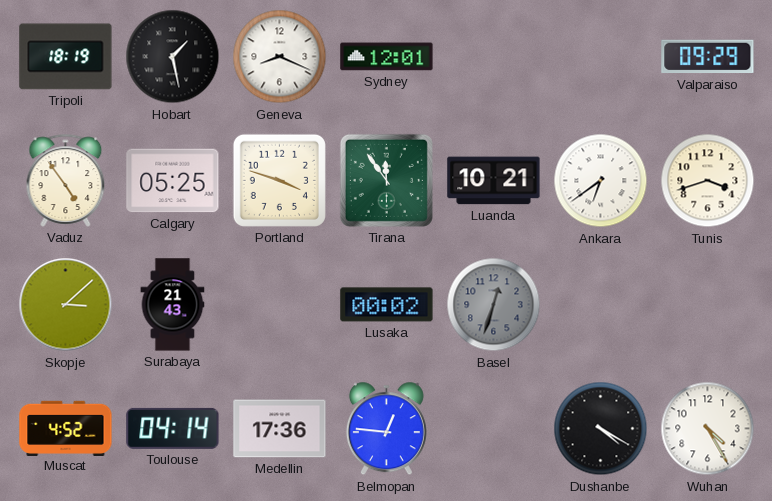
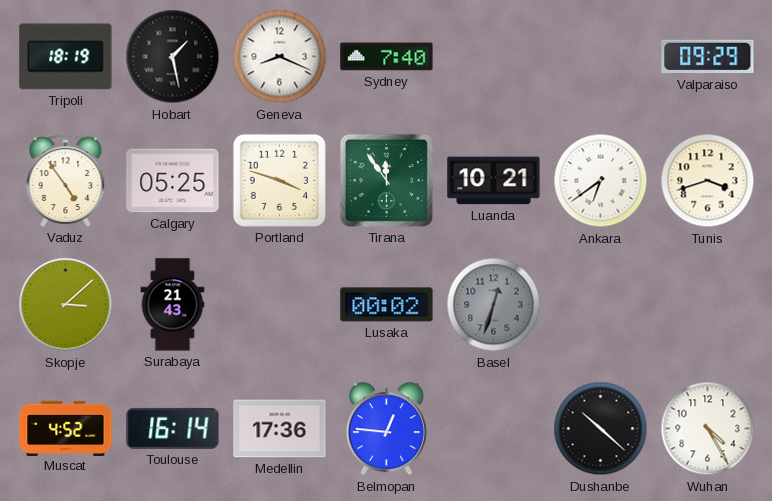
Sydney: 12:01 -> 7:40
Toulouse: 04:14 -> 16:14
Dushanbe: 4:20 -> 10:22
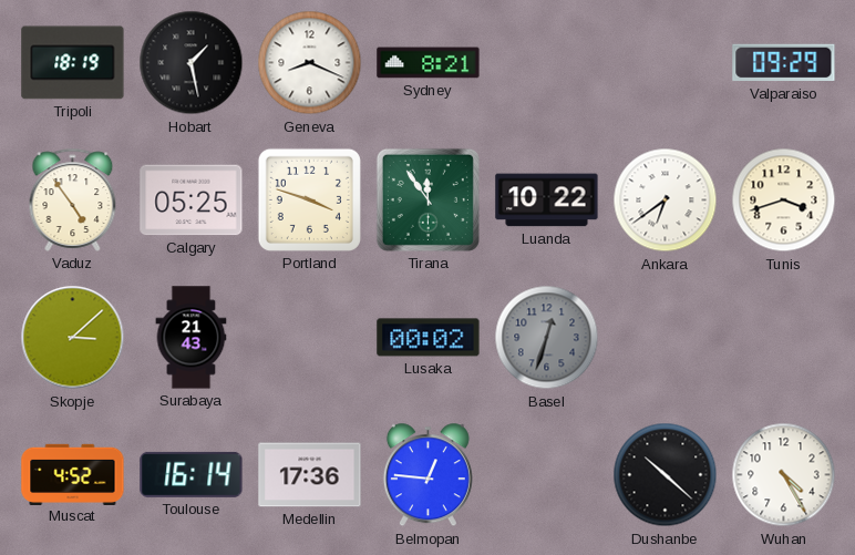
Sydney: 7:40 -> 8:21
Luanda: 10:21 -> 10:22
